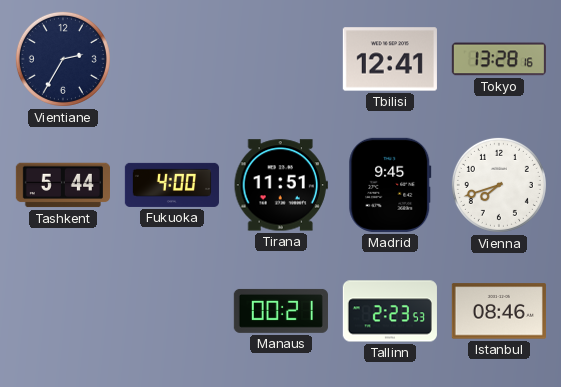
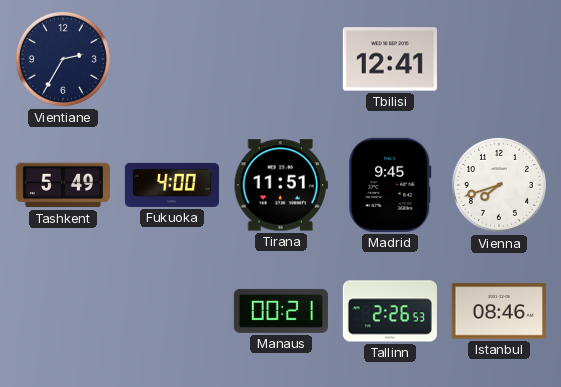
Tokyo: 13:28 -> none
Tashkent: 5:44 -> 5:49
Tallinn: 2:23 -> 2:26
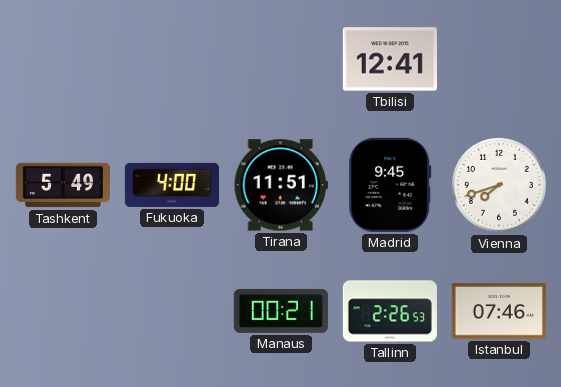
Vientiane: 2:35 -> none
Istanbul: 08:46 -> 07:46
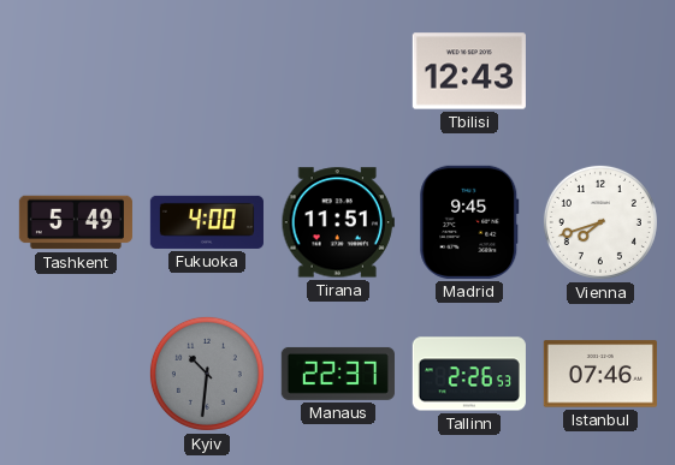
Tbilisi: 12:41 -> 12:43
Kyiv: none -> 10:31
Manaus: 00:21 -> 22:37
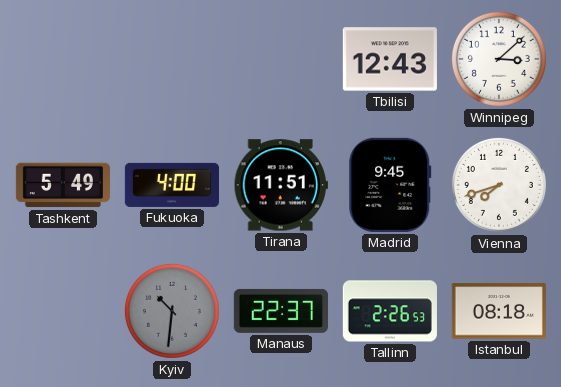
Winnipeg: none -> 3:08
Istanbul: 07:46 -> 08:18
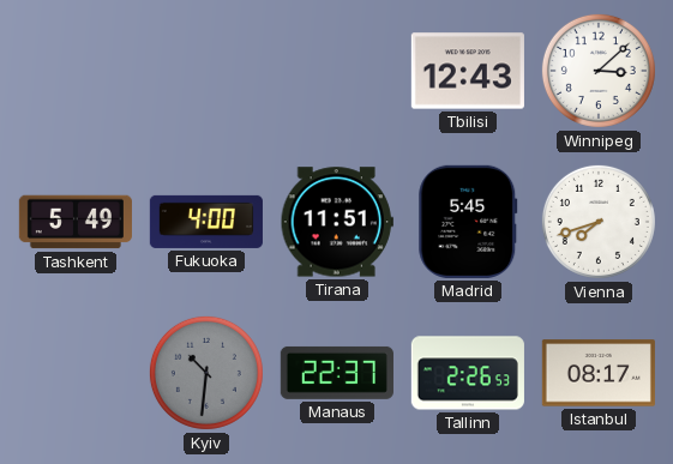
Madrid: 9:45 -> 5:45
Istanbul: 08:18 -> 08:17
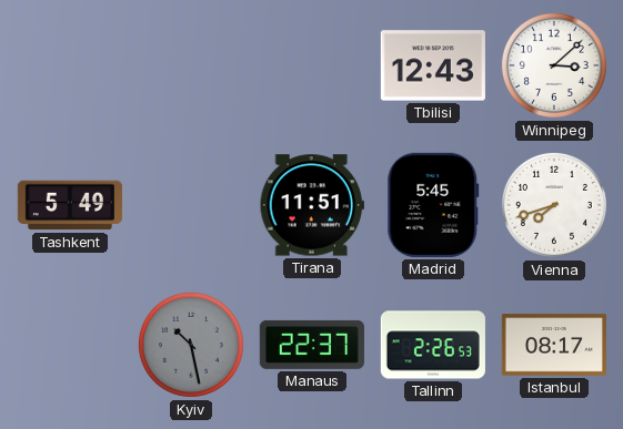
Fukuoka: 4:00 -> none
Kyiv: 10:31 -> 10:28
